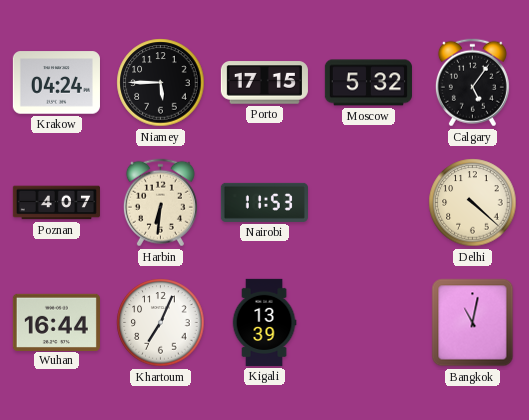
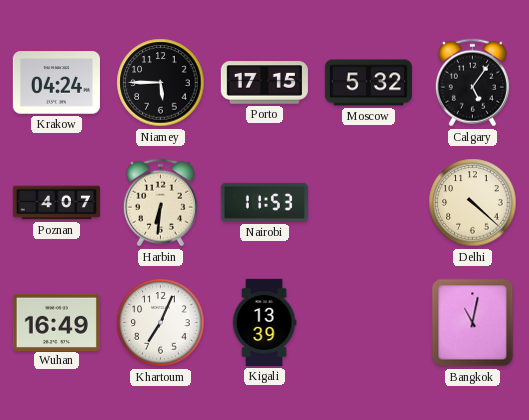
Wuhan: 16:44 -> 16:49
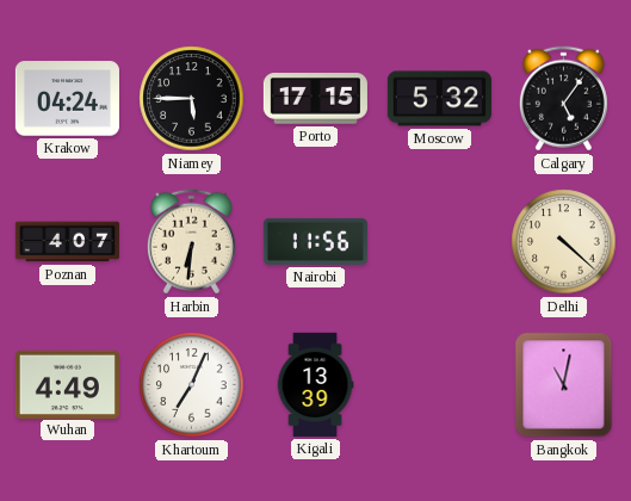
Nairobi: 11:53 -> 11:56
Wuhan: 16:49 -> 4:49
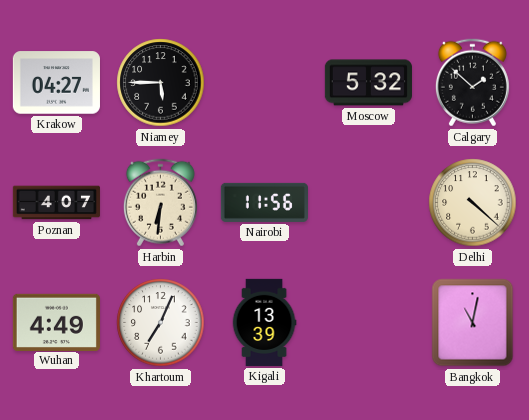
Krakow: 04:24 -> 04:27
Porto: 17:15 -> none
Calgary: 5:06 -> 1:52
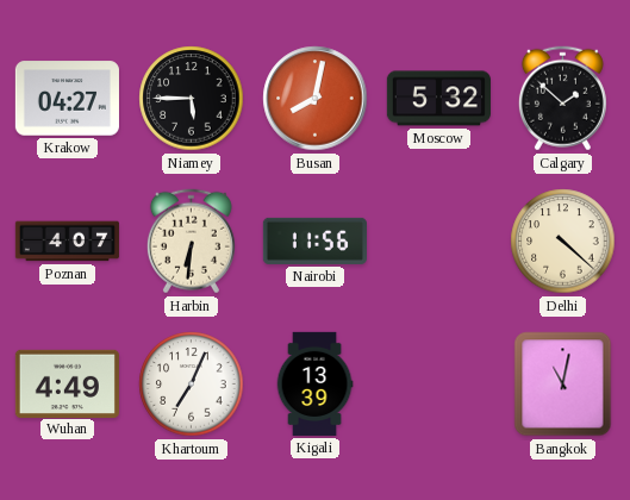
Busan: none -> 8:02
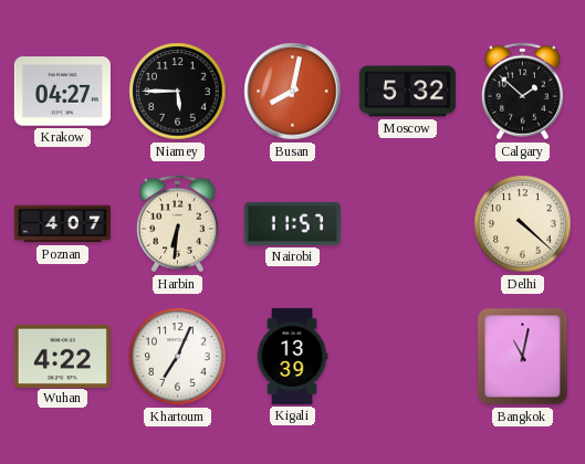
Nairobi: 11:56 -> 11:57
Wuhan: 4:49 -> 4:22
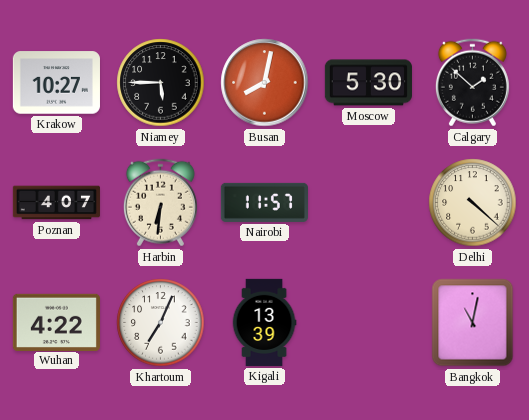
Krakow: 04:27 -> 10:27
Moscow: 5:32 -> 5:30
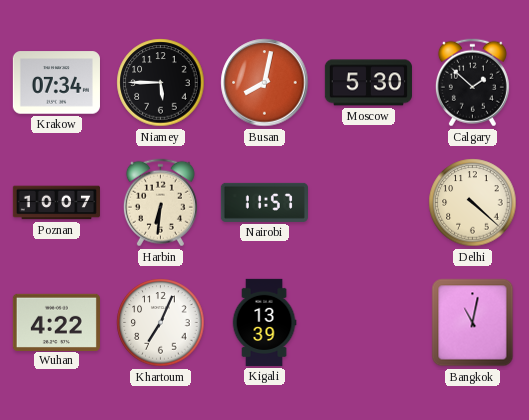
Krakow: 10:27 -> 07:34
Poznan: 4:07 -> 10:07
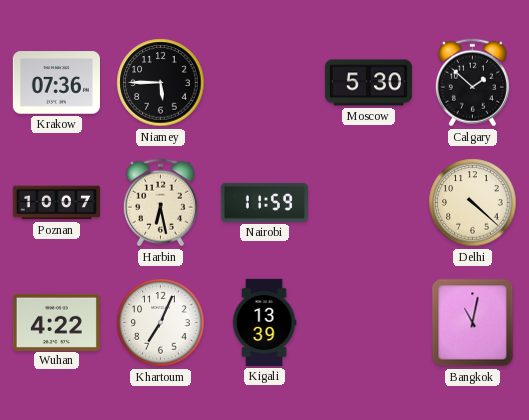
Krakow: 07:34 -> 07:36
Busan: 8:02 -> none
Harbin: 6:31 -> 6:28
Nairobi: 11:57 -> 11:59
